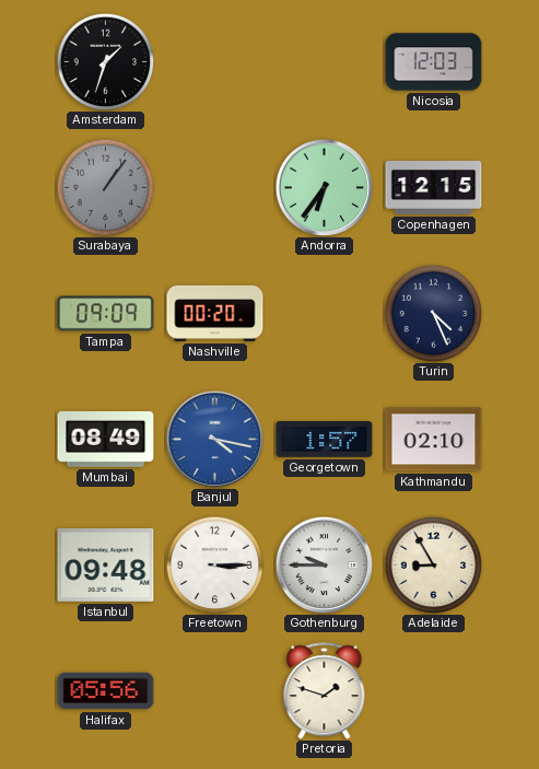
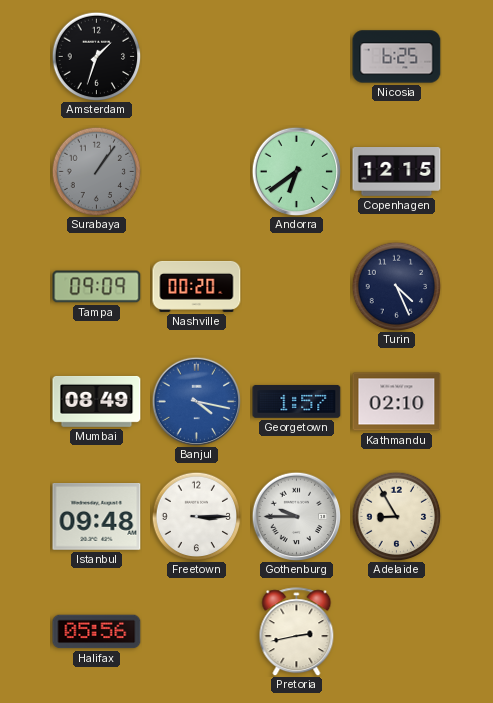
Nicosia: 12:03 -> 6:25
Andorra: 6:36 -> 6:39
Pretoria: 1:48 -> 2:43
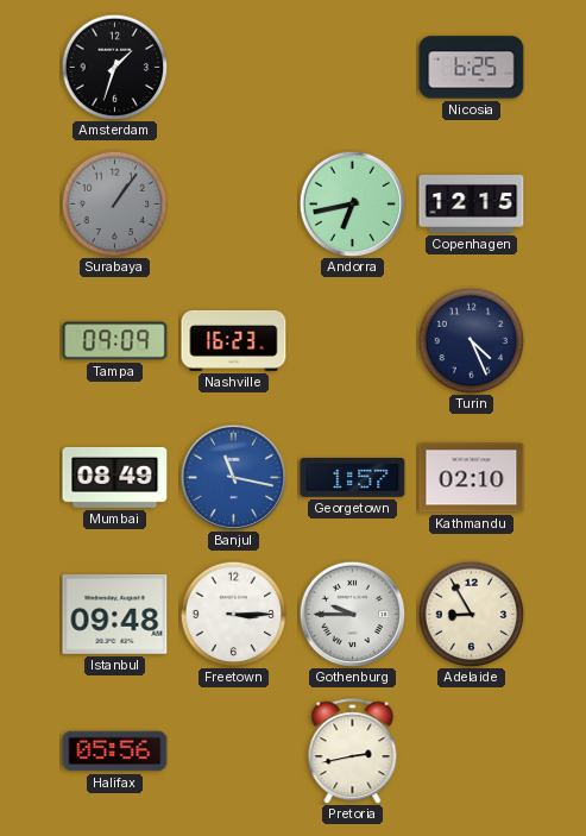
Andorra: 6:39 -> 6:43
Nashville: 00:20 -> 16:23
Banjul: 4:17 -> 11:17
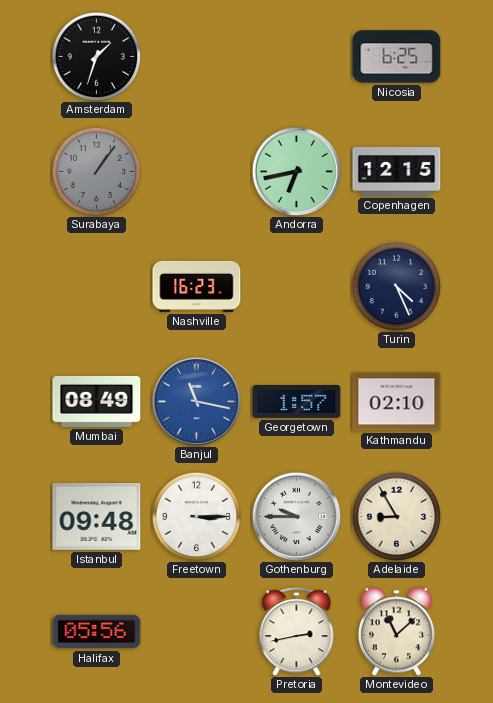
Tampa: 09:09 -> none
Montevideo: none -> 11:08
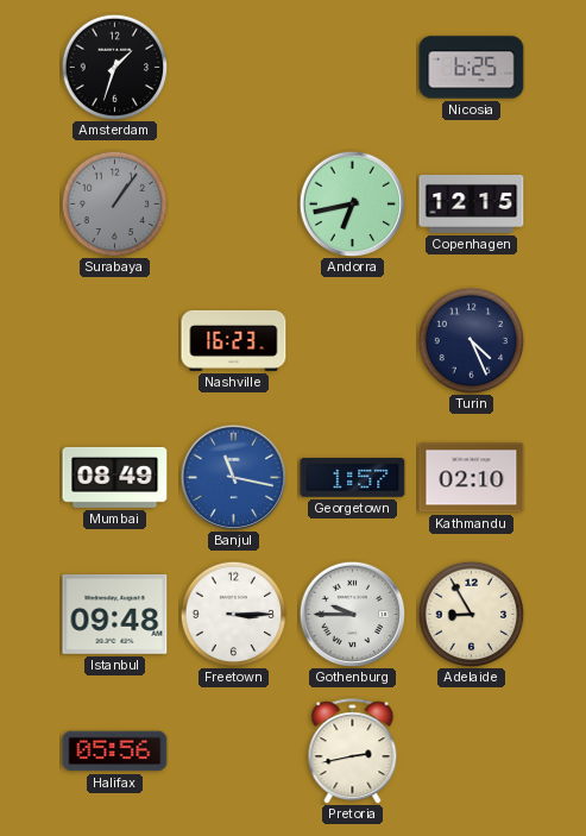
Montevideo: 11:08 -> none
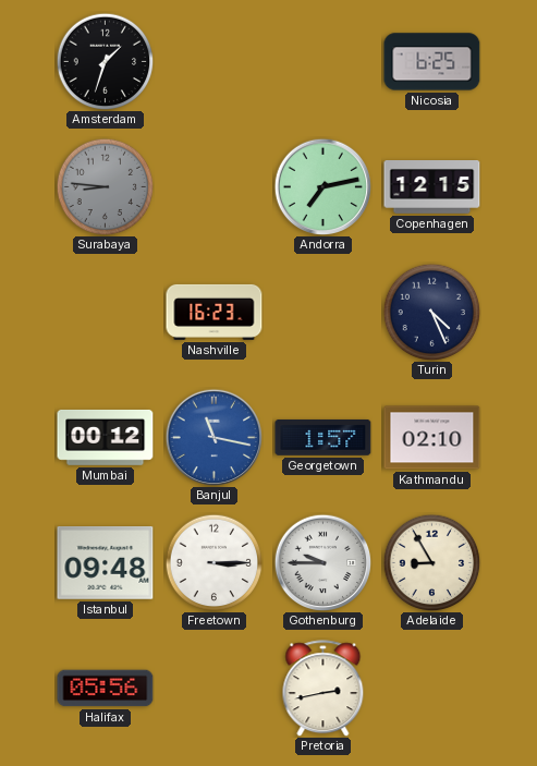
Surabaya: 1:06 -> 8:46
Andorra: 6:43 -> 7:13
Mumbai: 08:49 -> 00:12
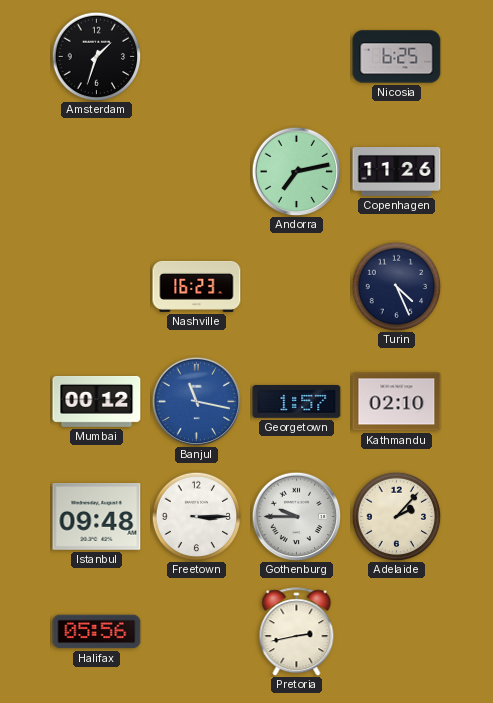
Surabaya: 8:46 -> none
Copenhagen: 12:15 -> 11:26
Adelaide: 8:55 -> 2:07
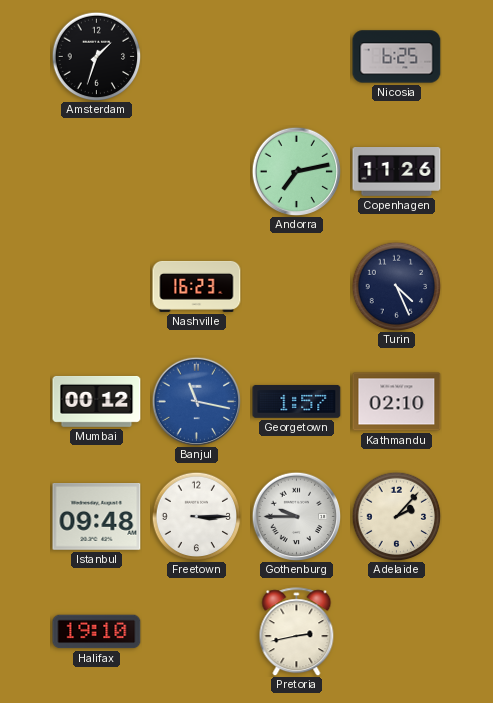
Halifax: 05:56 -> 19:10
